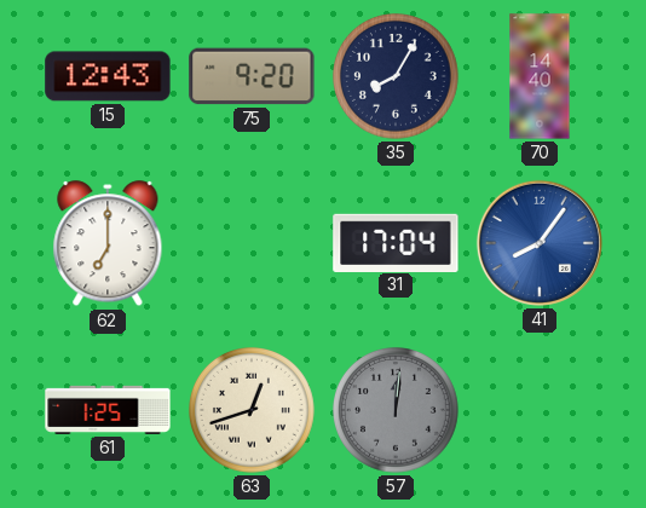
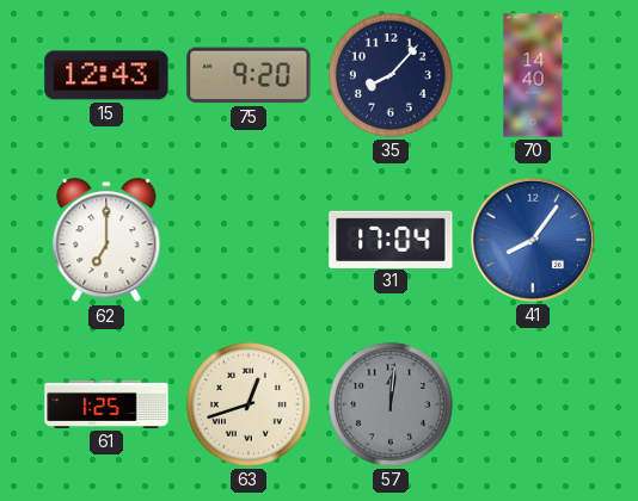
35: 8:05 -> 8:07
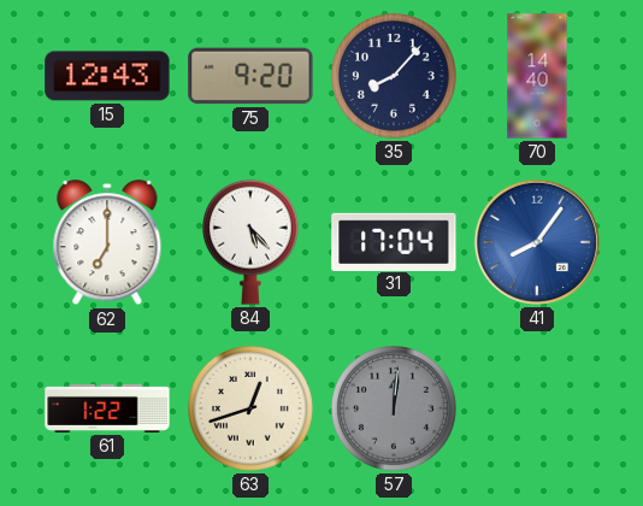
84: none -> 5:23
61: 1:25 -> 1:22
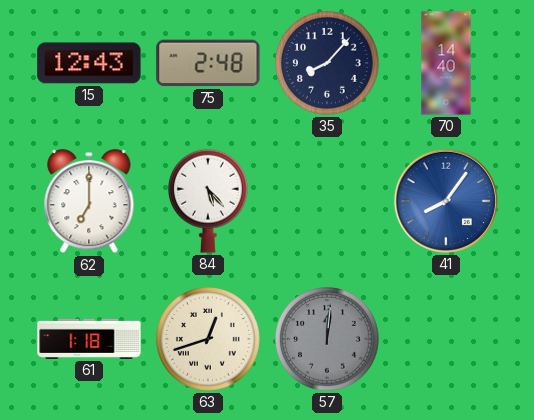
75: 9:20 -> 2:48
31: 17:04 -> none
61: 1:22 -> 1:18
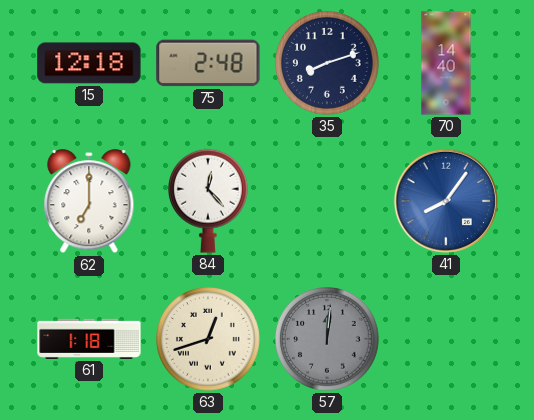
15: 12:43 -> 12:18
35: 8:07 -> 8:12
84: 5:23 -> 12:23
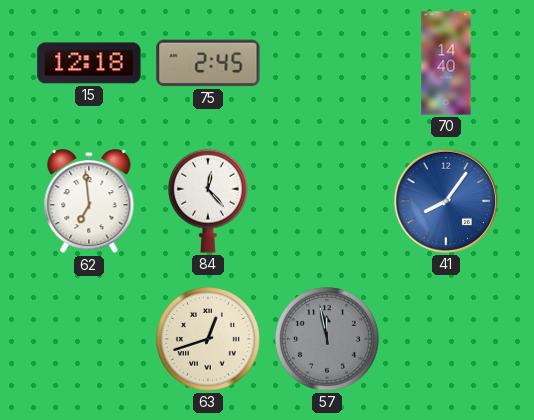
75: 2:48 -> 2:45
35: 8:12 -> none
62: 7:00 -> 6:59
61: 1:18 -> none
57: 12:01 -> 11:58
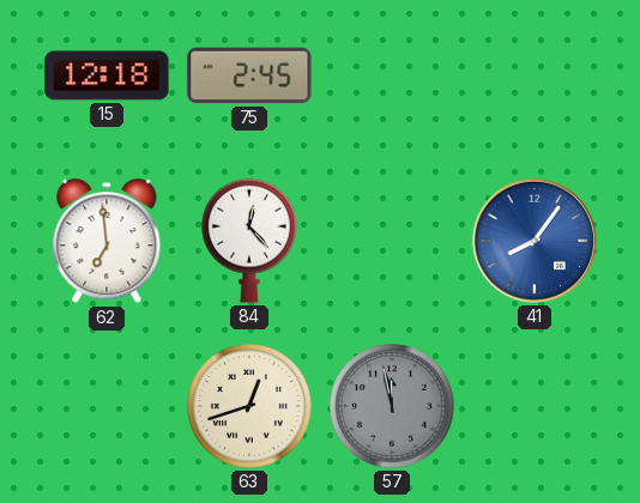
70: 14:40 -> none
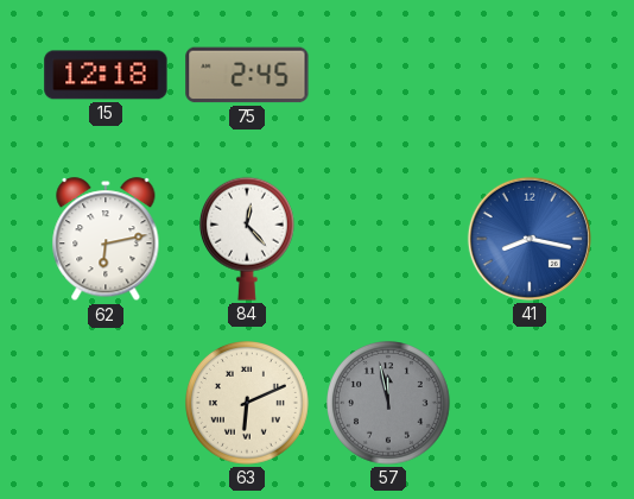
62: 6:59 -> 6:13
41: 8:06 -> 8:17
63: 12:42 -> 6:11
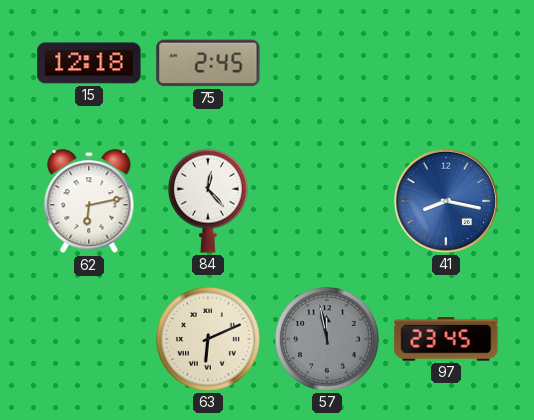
97: none -> 23:45
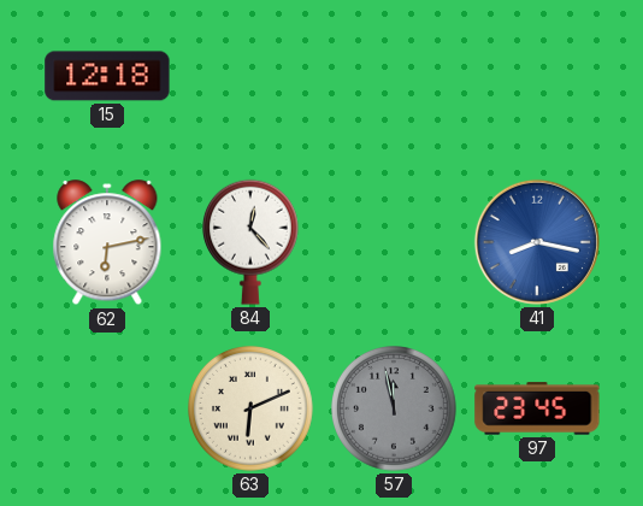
75: 2:45 -> none
